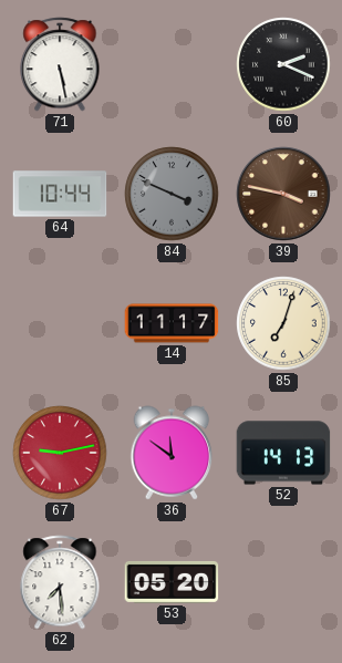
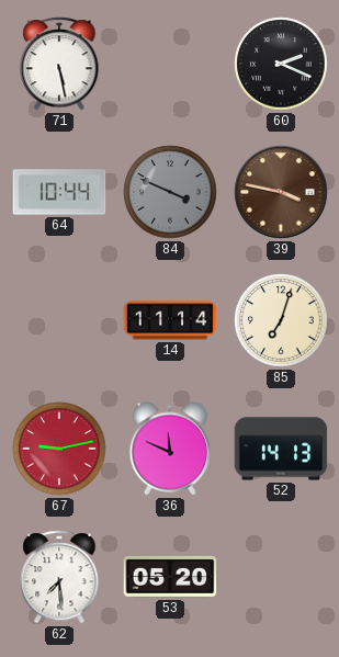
14: 11:17 -> 11:14
36: 11:51 -> 11:49
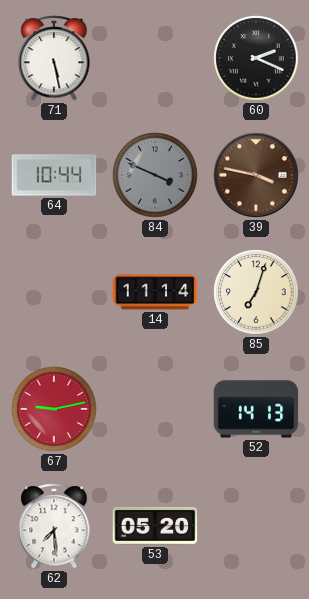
36: 11:49 -> none
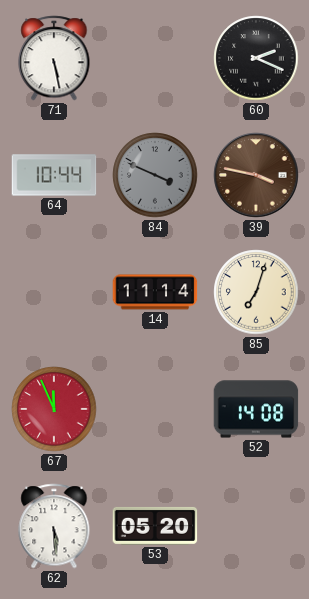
67: 9:13 -> 11:56
52: 14:13 -> 14:08
62: 7:29 -> 5:29
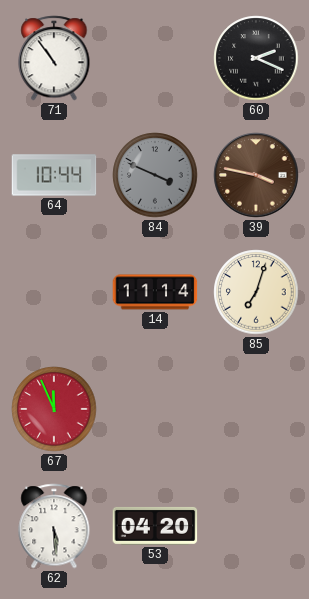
71: 5:28 -> 10:54
52: 14:08 -> none
53: 05:20 -> 04:20
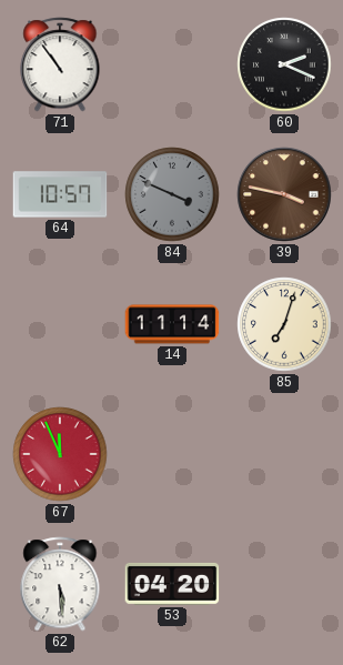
64: 10:44 -> 10:57
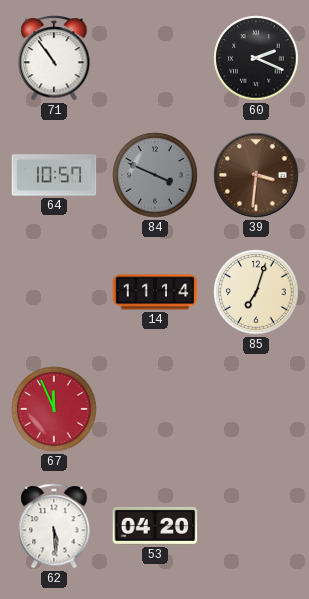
39: 3:47 -> 3:31
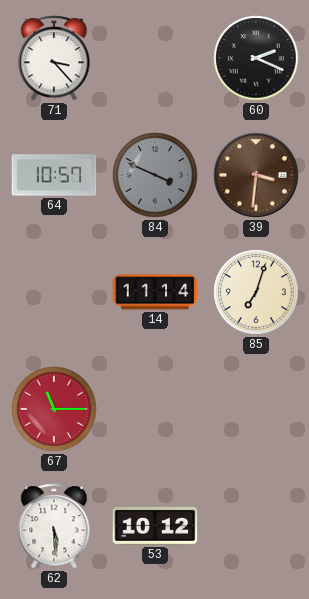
71: 10:54 -> 3:23
67: 11:56 -> 11:15
53: 04:20 -> 10:12
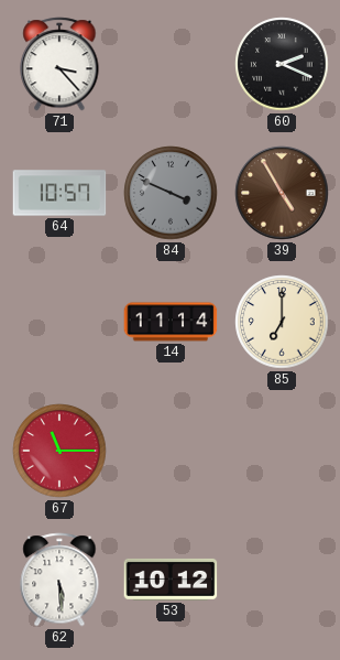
39: 3:31 -> 4:55
85: 7:03 -> 7:00
